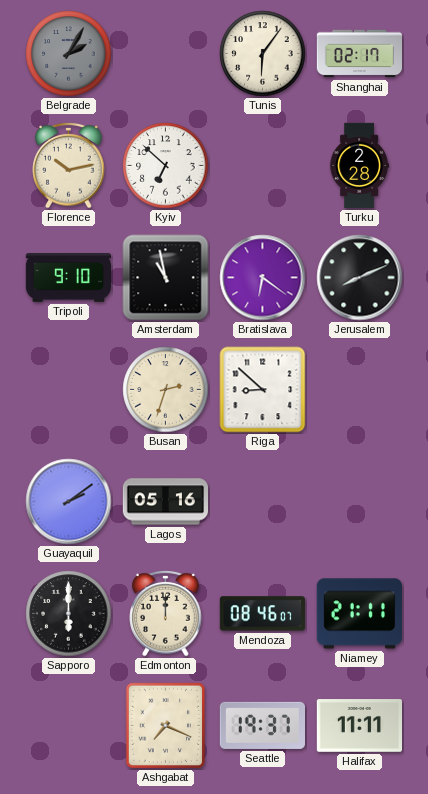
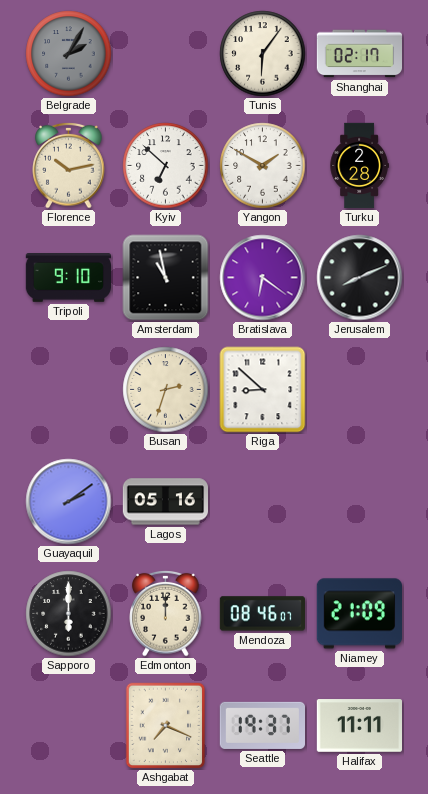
Yangon: none -> 1:50
Niamey: 21:11 -> 21:09
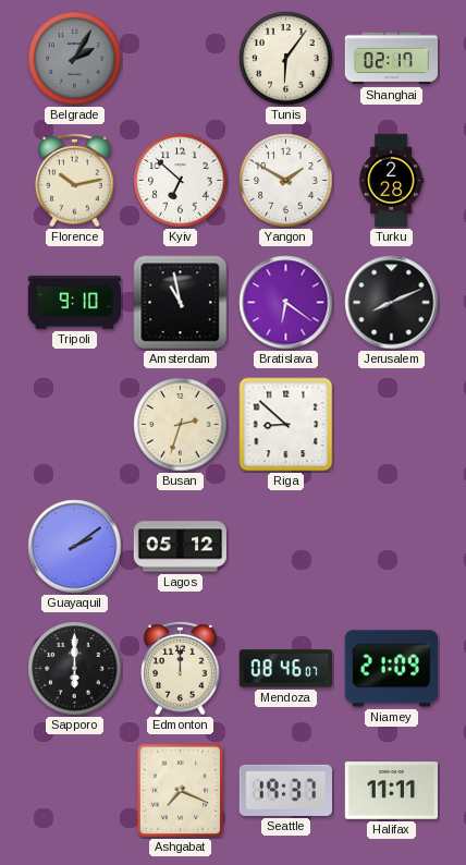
Lagos: 05:16 -> 05:12
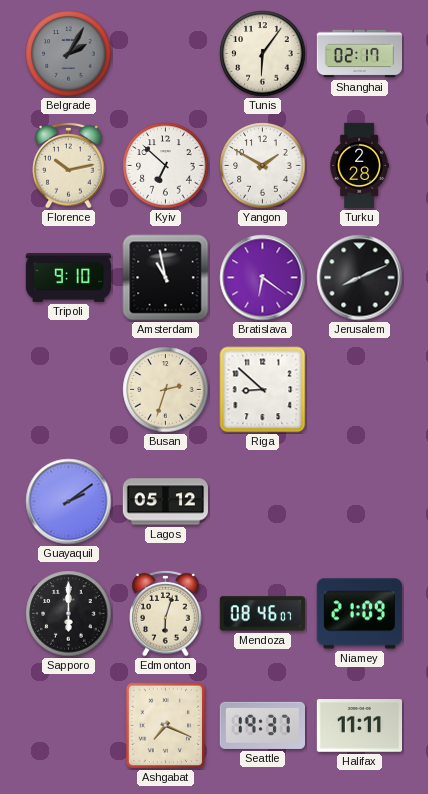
Edmonton: 12:00 -> 6:03
